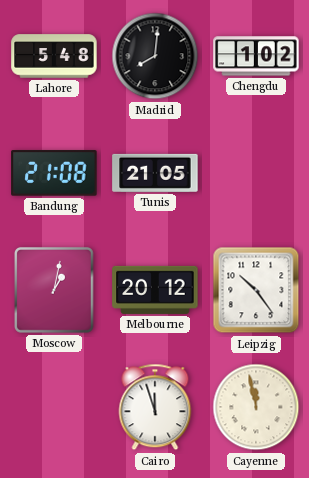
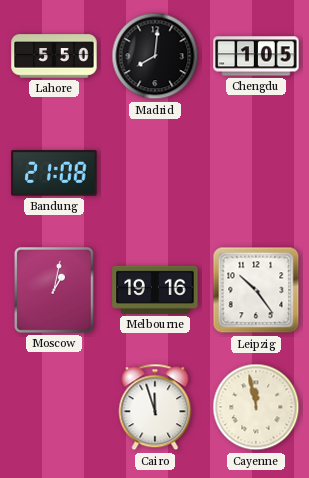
Lahore: 5:48 -> 5:50
Chengdu: 1:02 -> 1:05
Tunis: 21:05 -> none
Melbourne: 20:12 -> 19:16
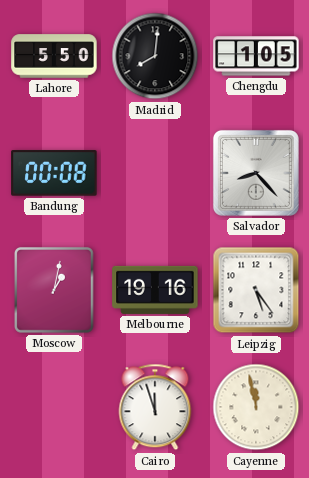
Bandung: 21:08 -> 00:08
Salvador: none -> 8:23
Leipzig: 10:24 -> 5:24
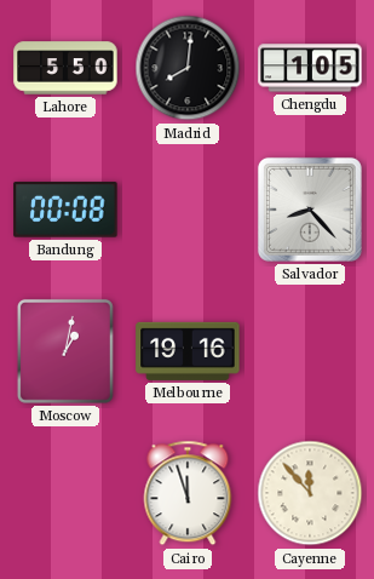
Leipzig: 5:24 -> none
Cayenne: 11:58 -> 11:53
